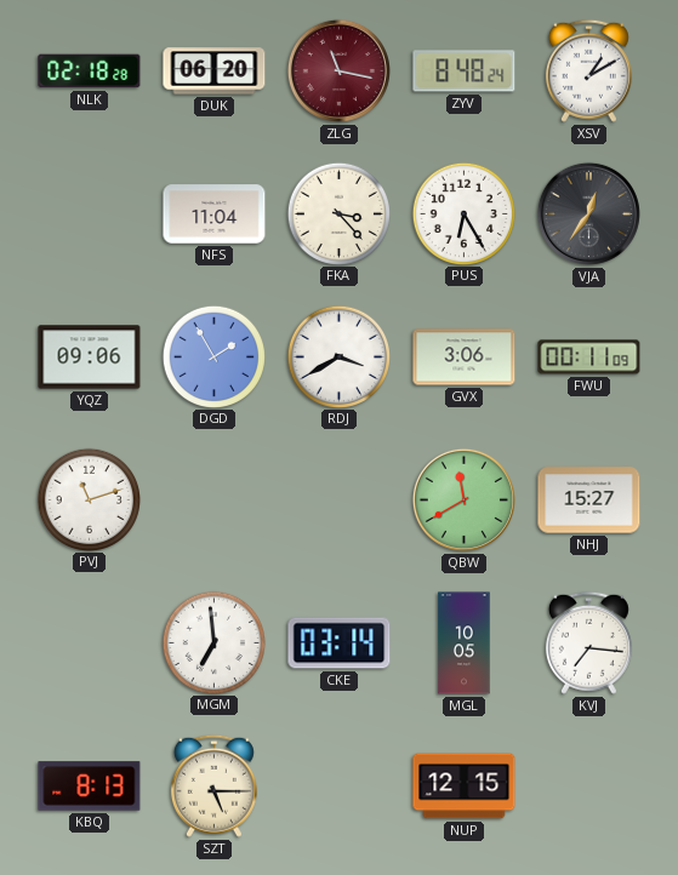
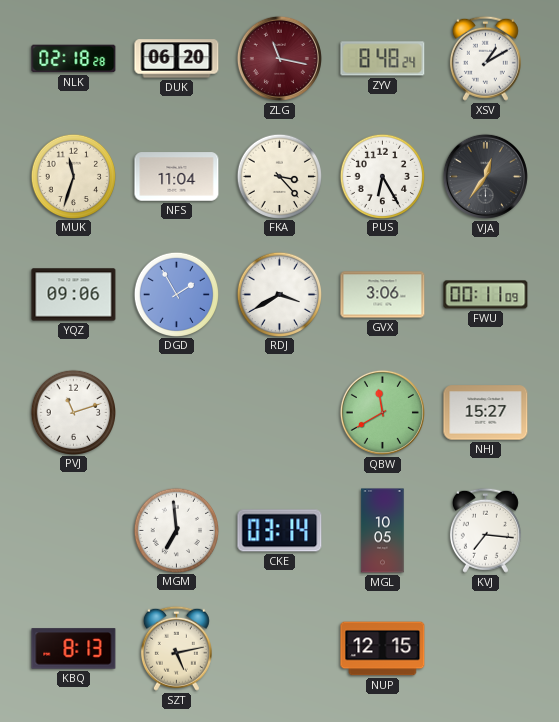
MUK: none -> 11:33
SZT: 5:15 -> 5:13
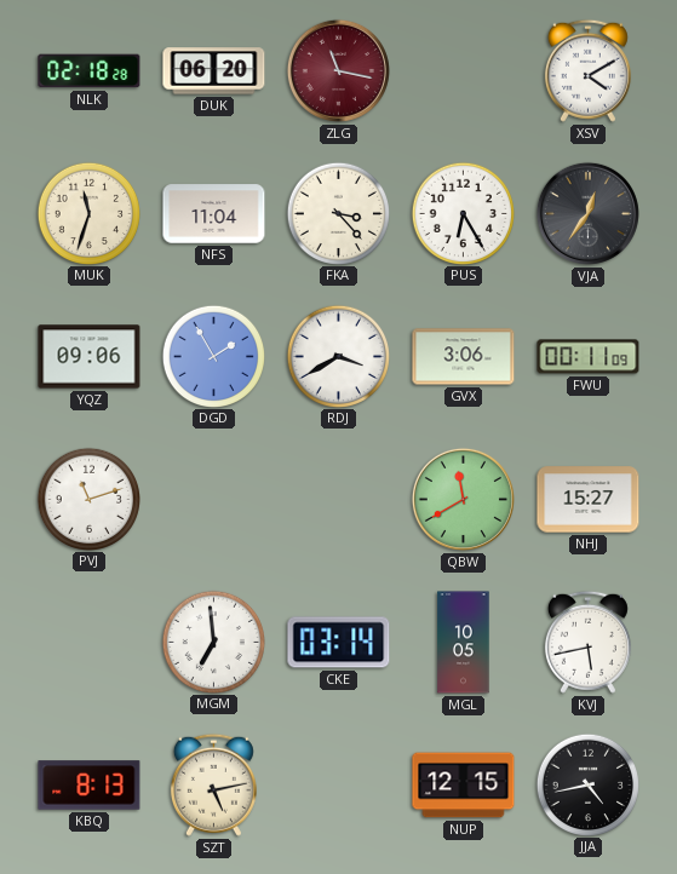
ZYV: 8:48 -> none
XSV: 1:10 -> 4:10
KVJ: 7:16 -> 5:43
JJA: none -> 4:43
